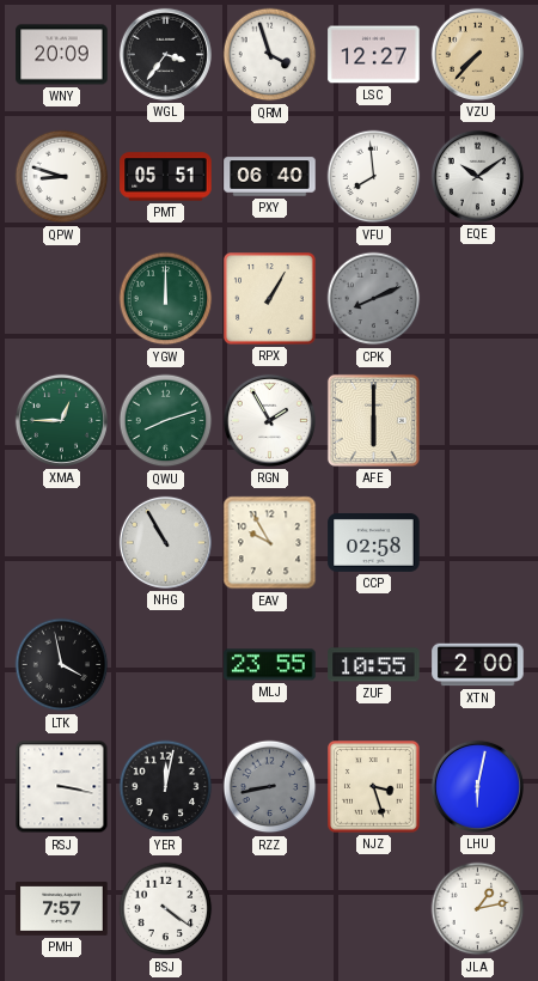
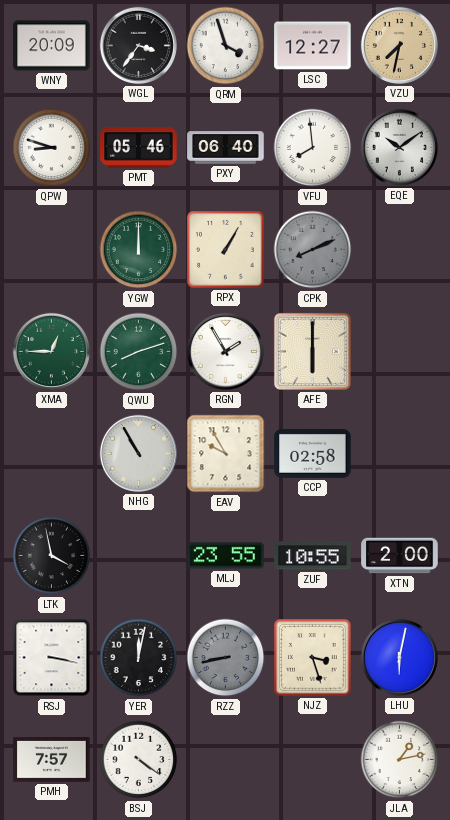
VZU: 7:37 -> 7:32
PMT: 05:51 -> 05:46
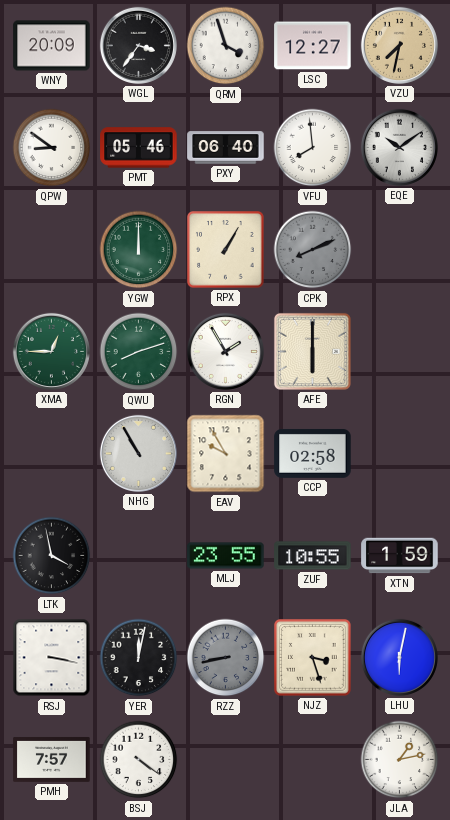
QPW: 8:48 -> 8:51
XTN: 2:00 -> 1:59
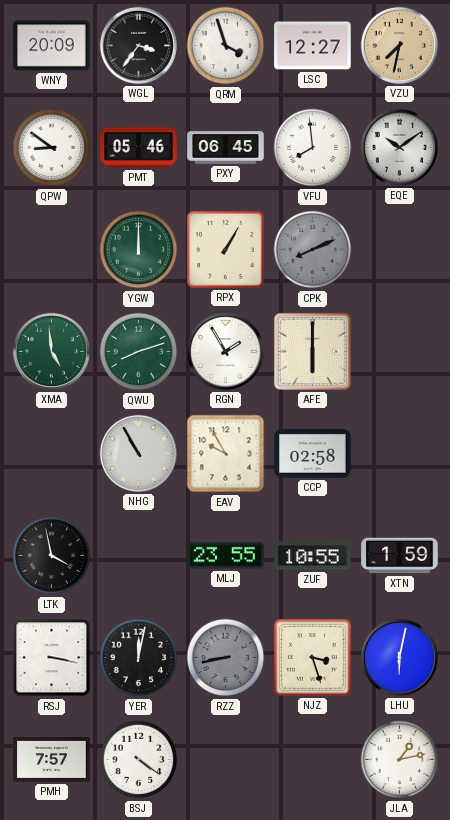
PXY: 06:40 -> 06:45
XMA: 12:45 -> 4:59
